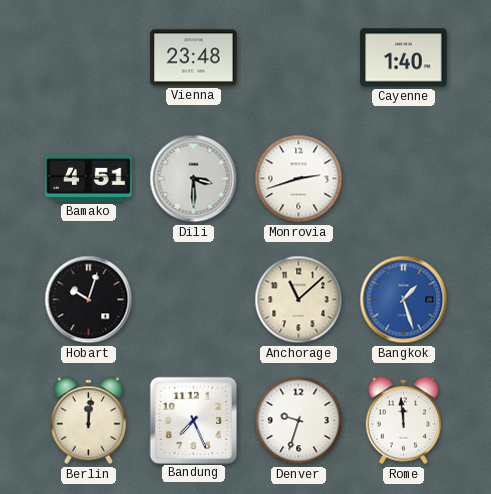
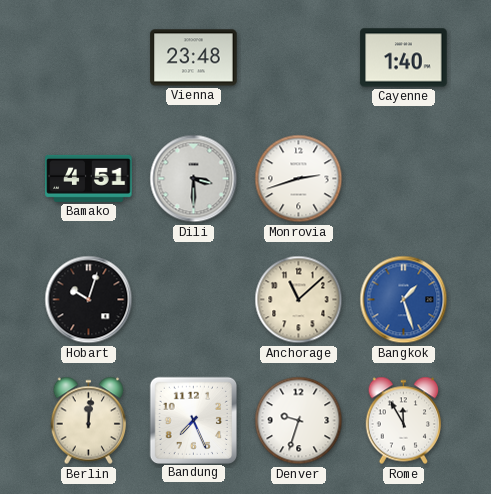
Rome: 11:59 -> 11:55
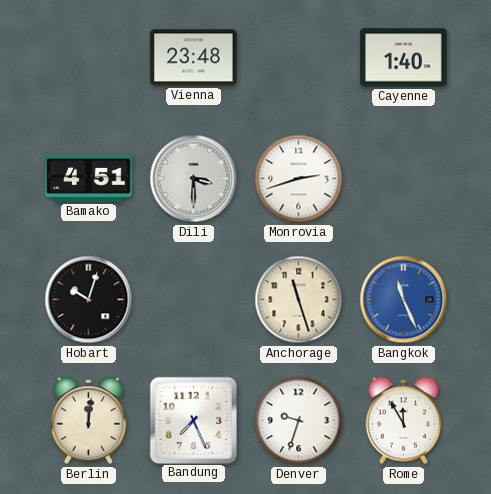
Anchorage: 11:08 -> 11:27
Bangkok: 1:27 -> 11:26
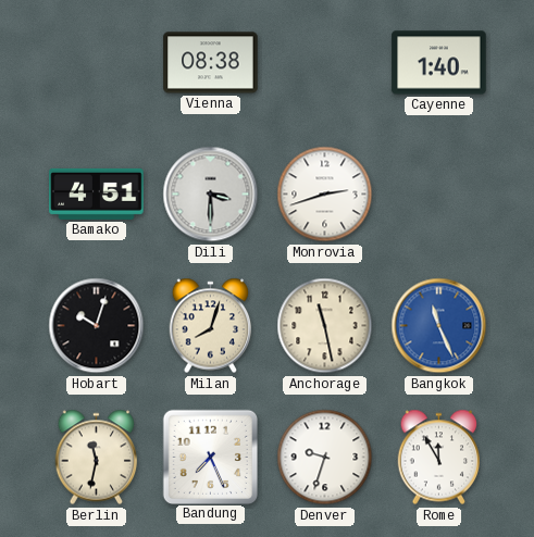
Vienna: 23:48 -> 08:38
Milan: none -> 8:03
Anchorage: 11:27 -> 11:28
Berlin: 12:01 -> 11:32
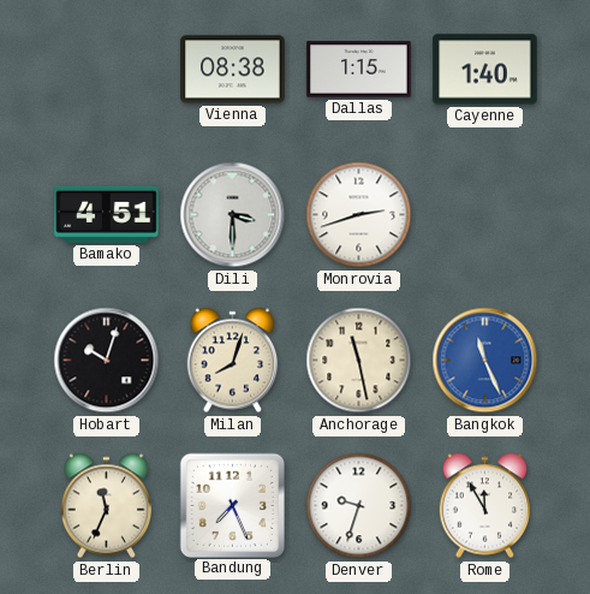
Dallas: none -> 1:15
Berlin: 11:32 -> 11:34
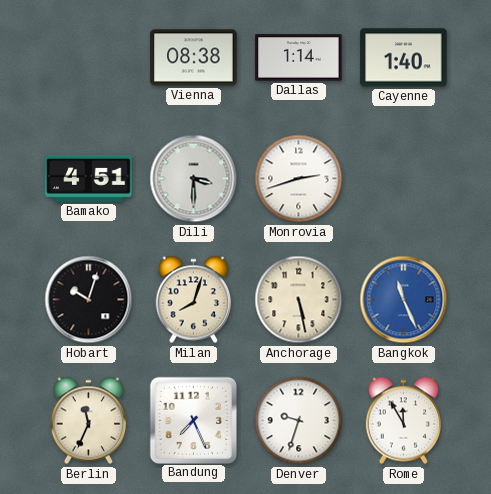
Dallas: 1:15 -> 1:14
Anchorage: 11:28 -> 5:28
